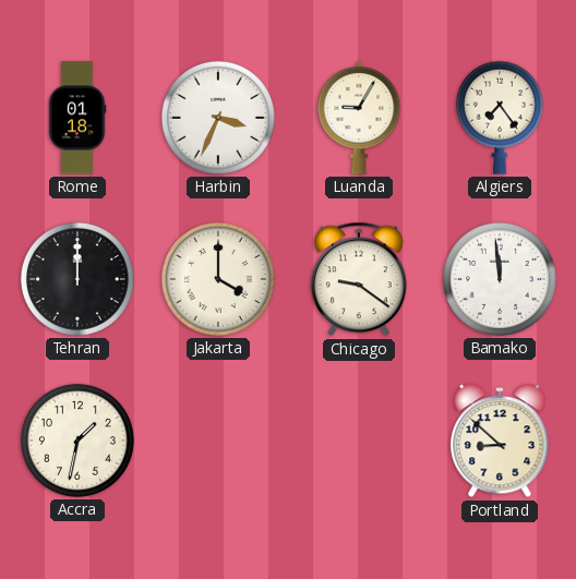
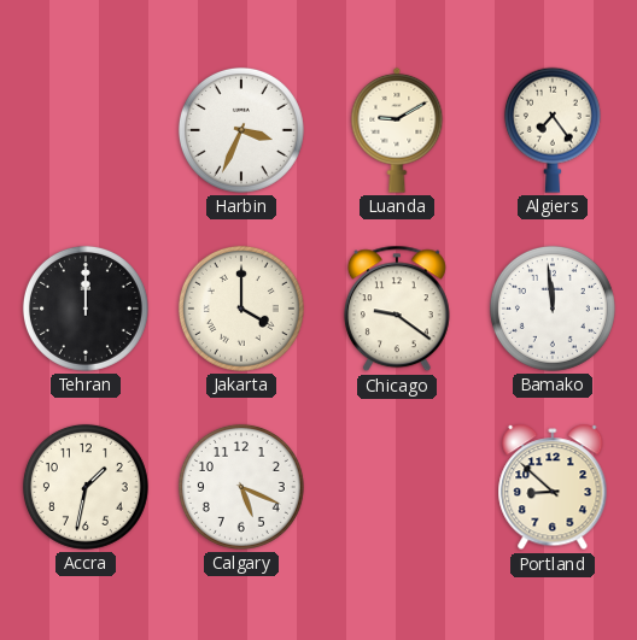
Rome: 01:18 -> none
Luanda: 9:05 -> 9:10
Calgary: none -> 5:19
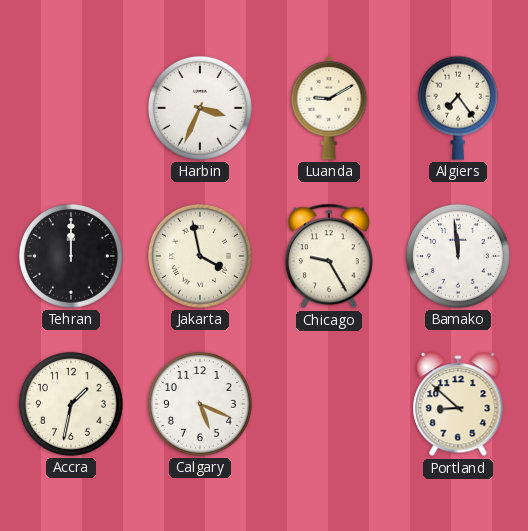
Jakarta: 4:00 -> 3:58
Chicago: 9:21 -> 9:25
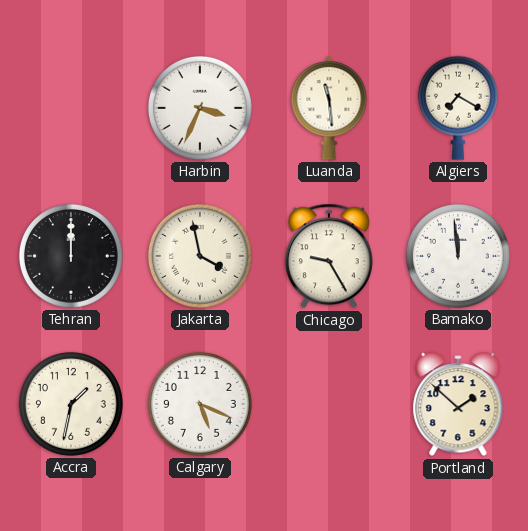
Luanda: 9:10 -> 11:29
Algiers: 7:24 -> 7:20
Portland: 8:52 -> 1:52
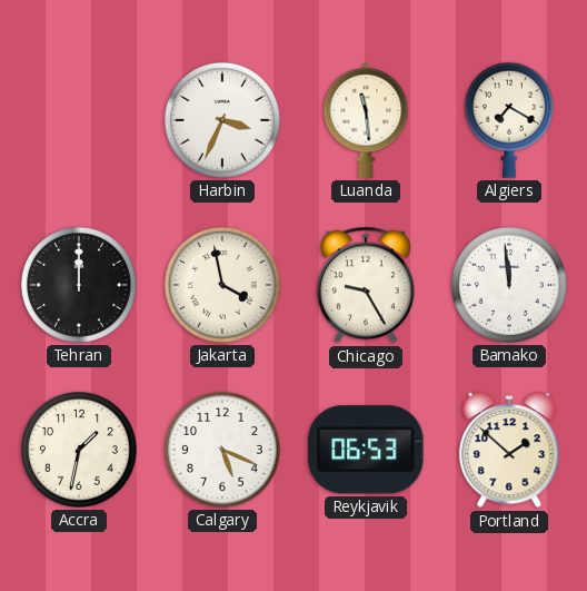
Reykjavik: none -> 06:53
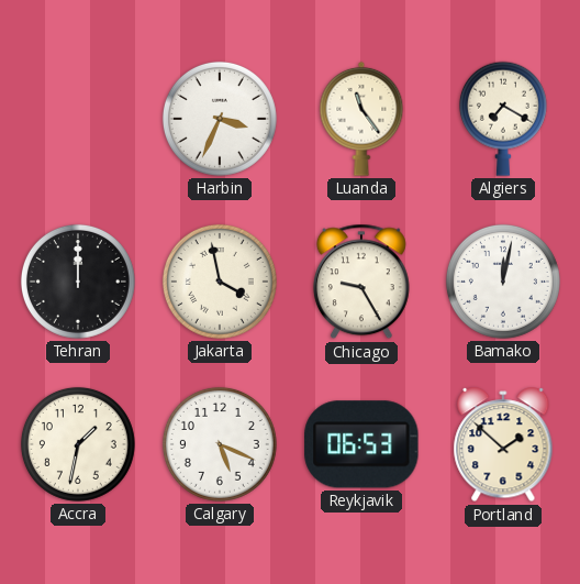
Luanda: 11:29 -> 11:24
Bamako: 11:59 -> 12:02
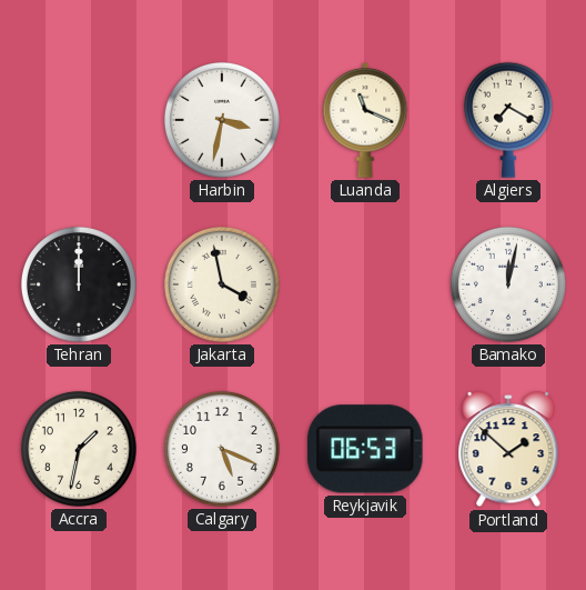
Harbin: 3:34 -> 3:32
Luanda: 11:24 -> 11:19
Chicago: 9:25 -> none
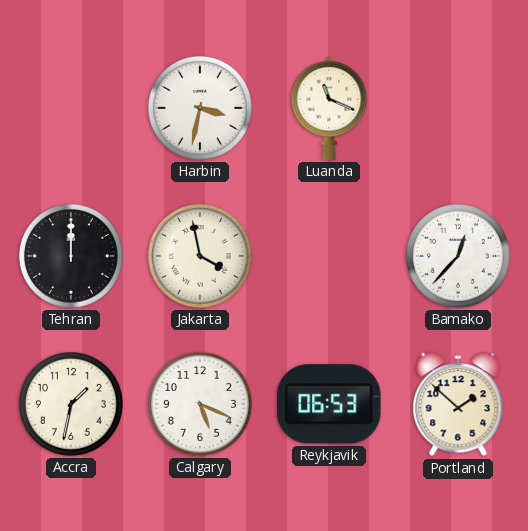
Algiers: 7:20 -> none
Bamako: 12:02 -> 12:37
